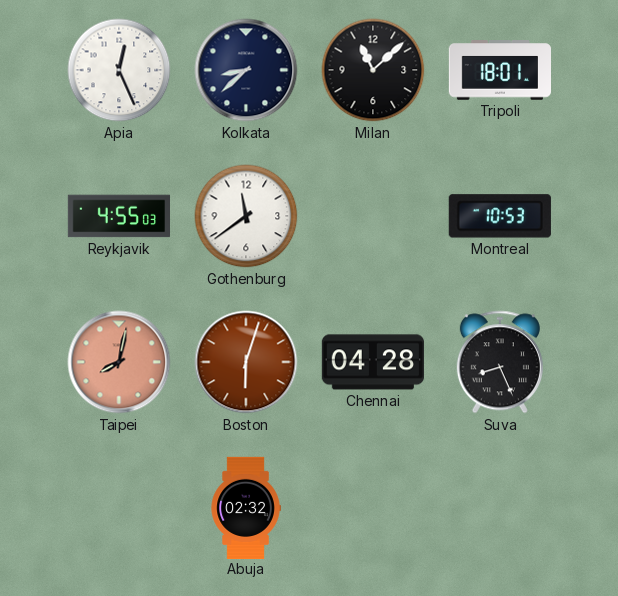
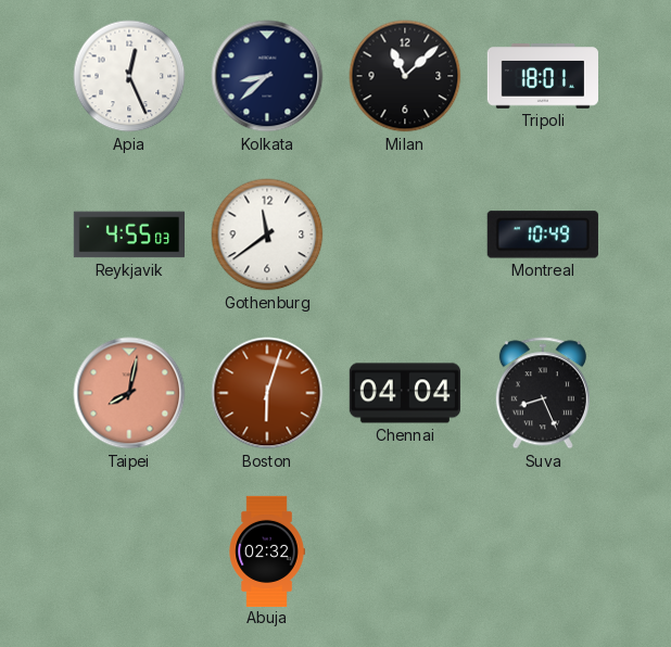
Montreal: 10:53 -> 10:49
Chennai: 04:28 -> 04:04
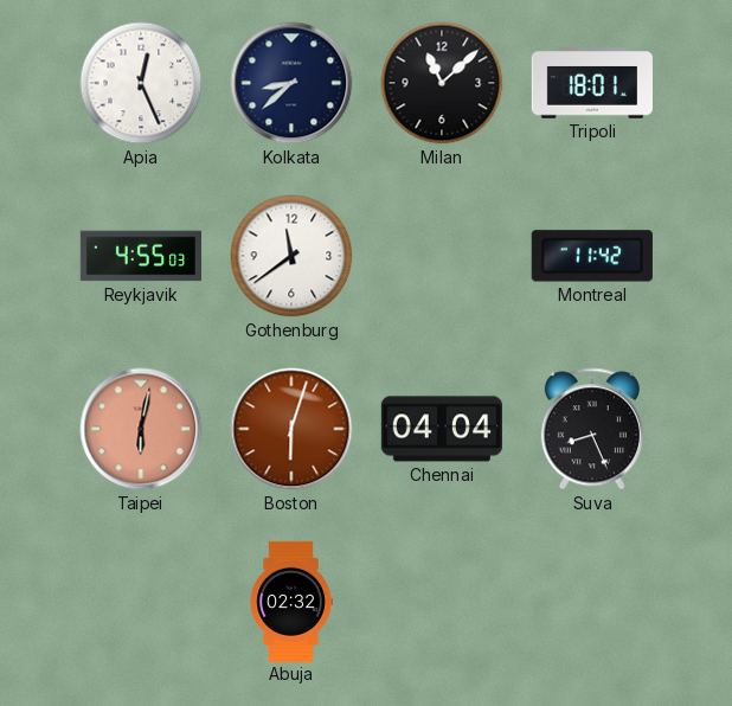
Montreal: 10:49 -> 11:42
Taipei: 8:02 -> 6:02
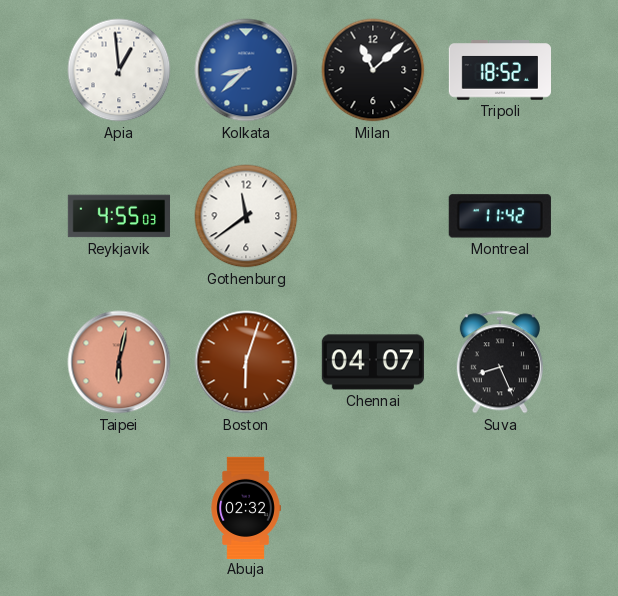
Apia: 12:26 -> 12:59
Kolkata dial: navy -> blue
Tripoli: 18:01 -> 18:52
Chennai: 04:04 -> 04:07
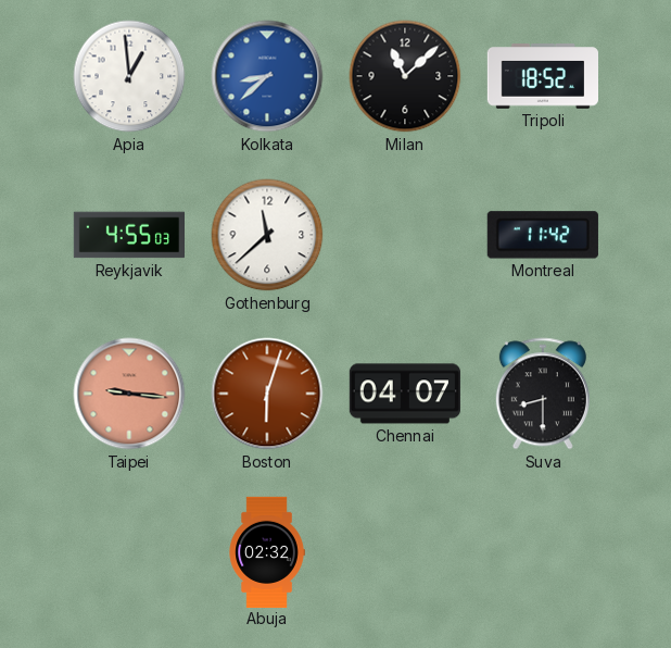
Gothenburg: 11:39 -> 11:38
Taipei: 6:02 -> 9:16
Suva: 8:26 -> 8:30
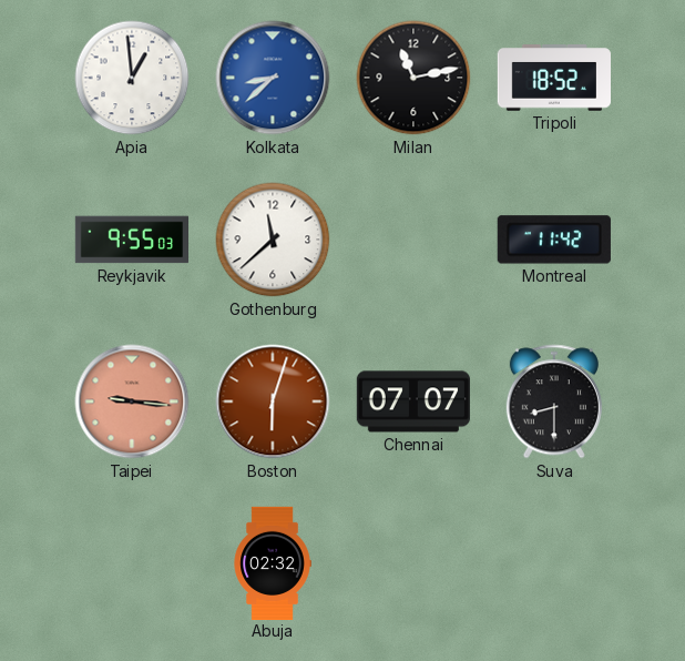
Milan: 11:08 -> 11:13
Reykjavik: 4:55 -> 9:55
Chennai: 04:07 -> 07:07
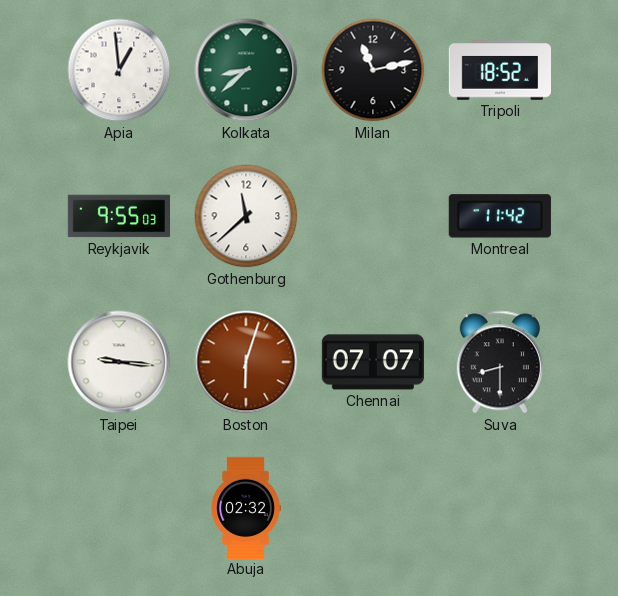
Kolkata dial: blue -> green
Taipei dial: salmon -> white
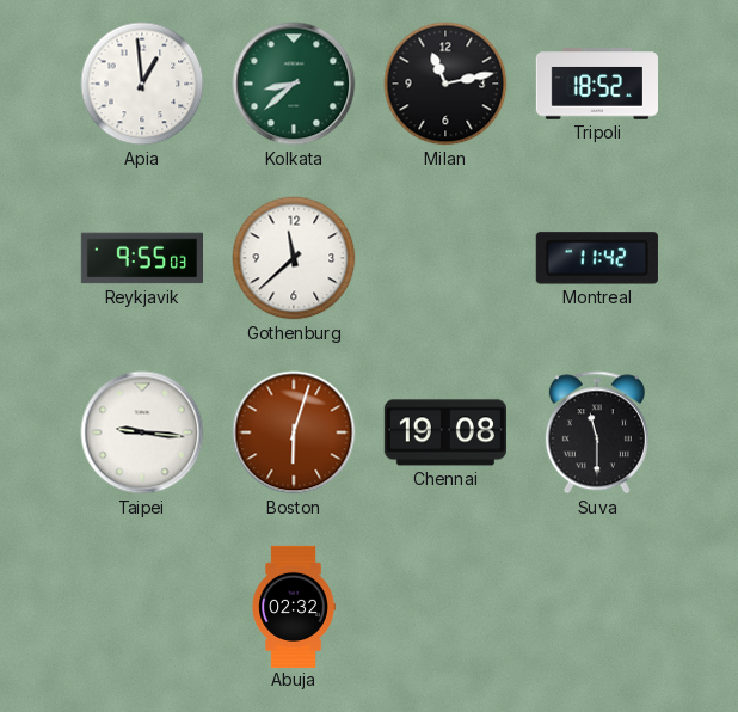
Chennai: 07:07 -> 19:08
Suva: 8:30 -> 11:30
